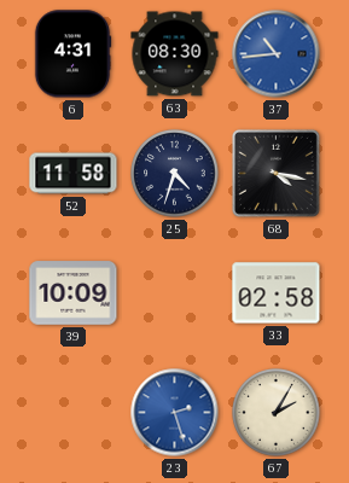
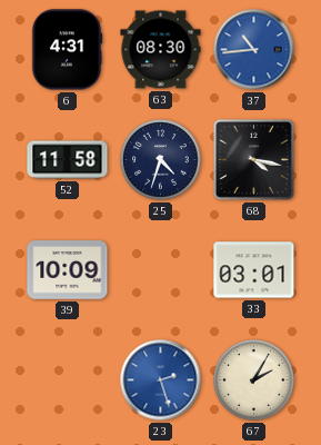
33: 02:58 -> 03:01
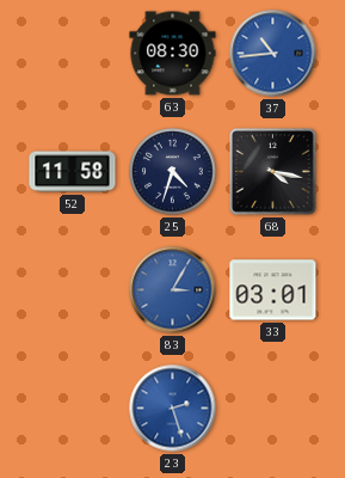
6: 4:31 -> none
39: 10:09 -> none
83: none -> 3:05
67: 2:05 -> none
